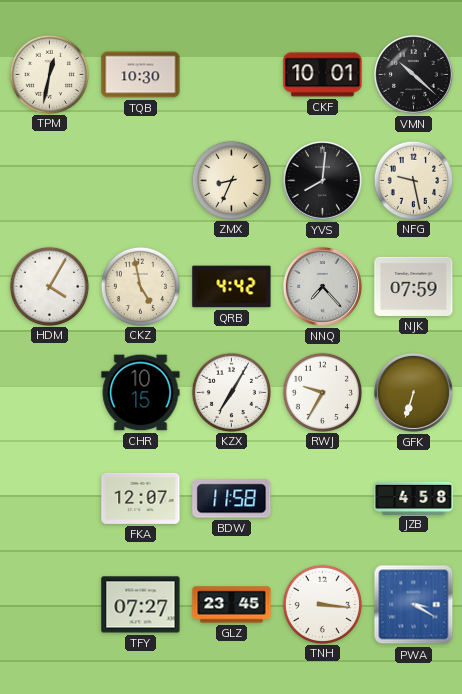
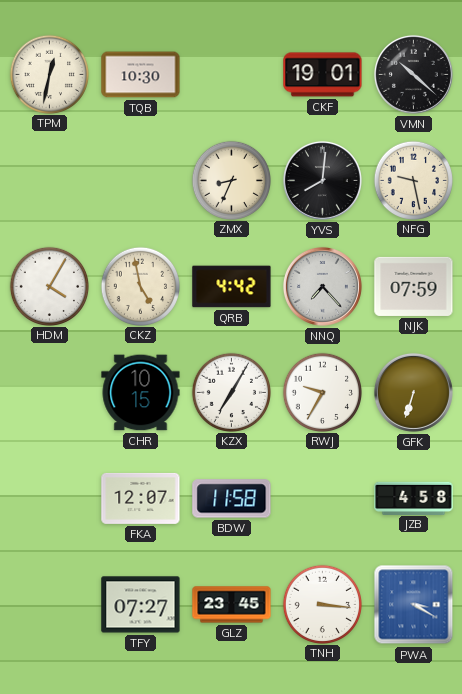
CKF: 10:01 -> 19:01
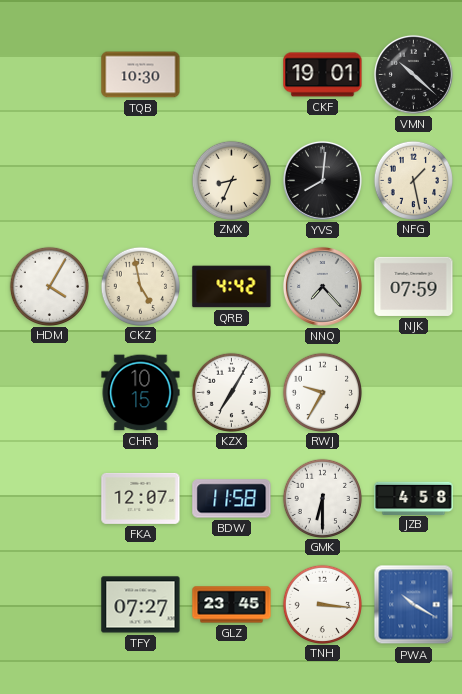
TPM: 12:32 -> none
NFG: 9:28 -> 1:28
GFK: 6:33 -> none
GMK: none -> 6:30
PWA: 3:20 -> 10:20
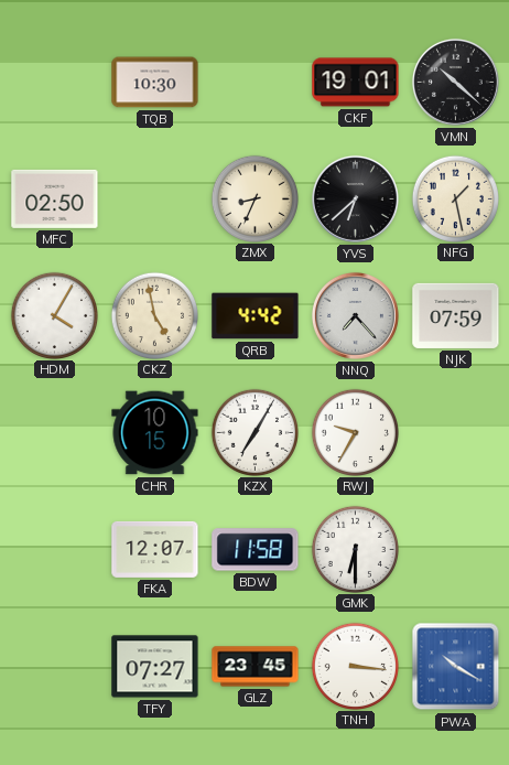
MFC: none -> 02:50
YVS: 8:01 -> 6:38
JZB: 4:58 -> none
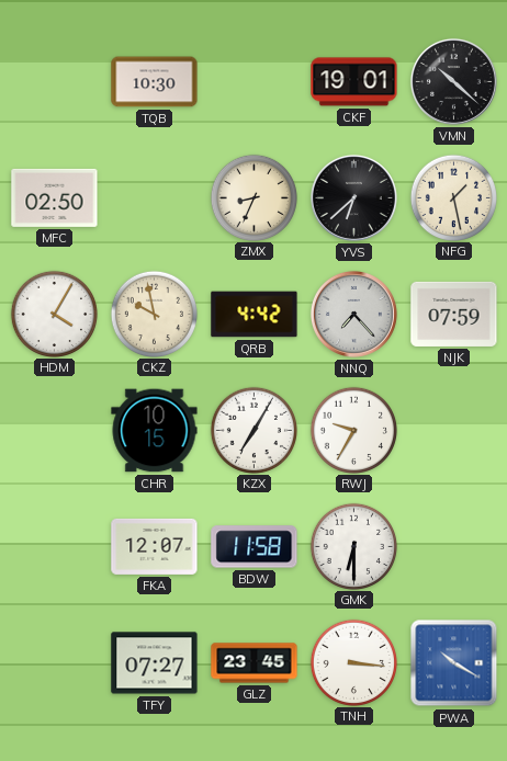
CKZ: 4:58 -> 9:58
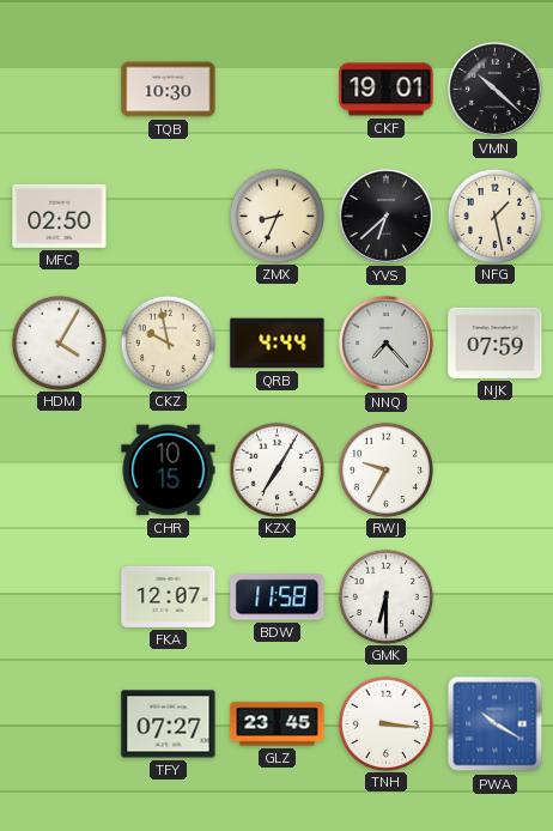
QRB: 4:42 -> 4:44
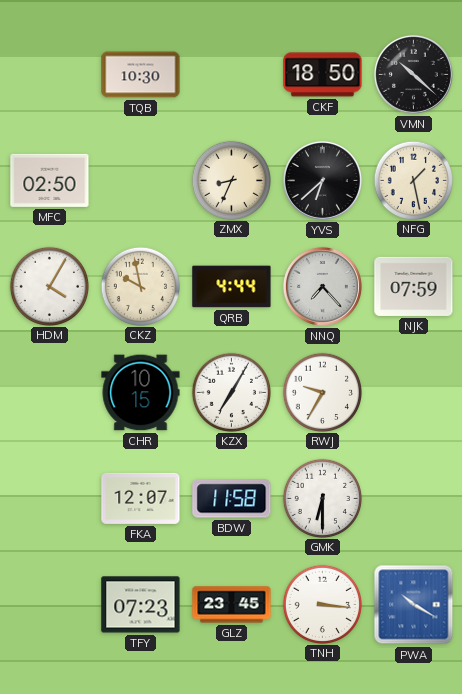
CKF: 19:01 -> 18:50
TFY: 07:27 -> 07:23
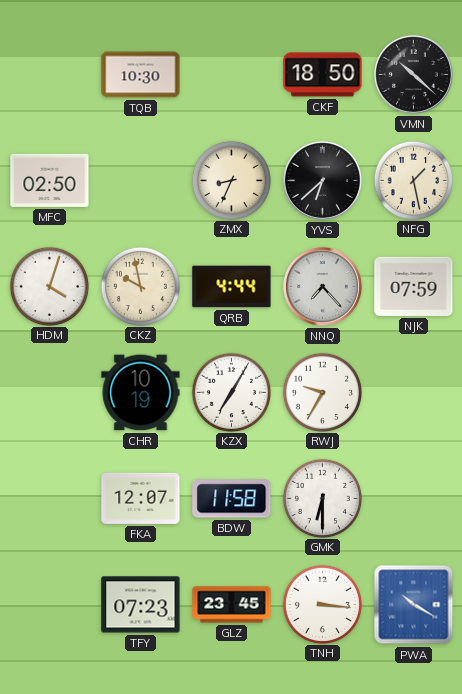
HDM: 4:05 -> 4:03
CHR: 10:15 -> 10:19
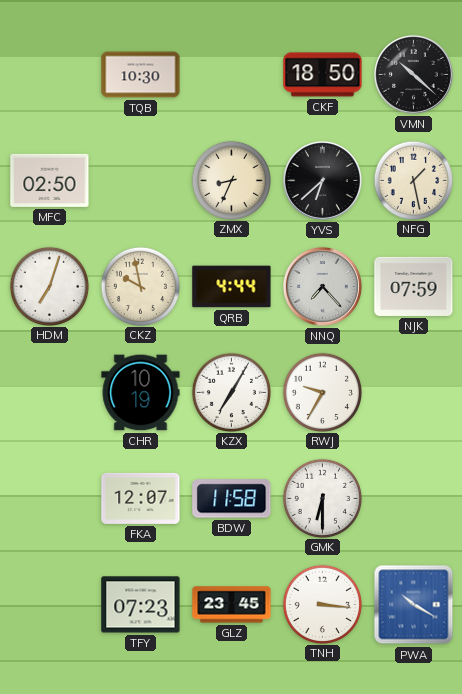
HDM: 4:03 -> 7:03
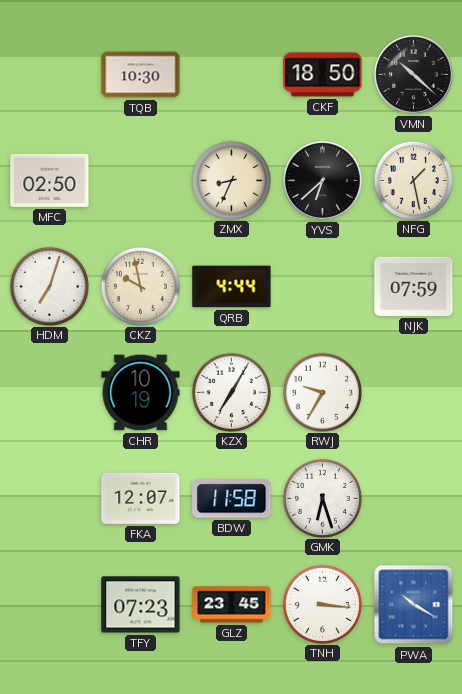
NNQ: 7:23 -> none
GMK: 6:30 -> 6:27
